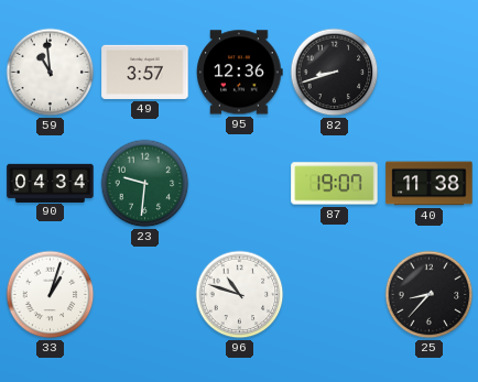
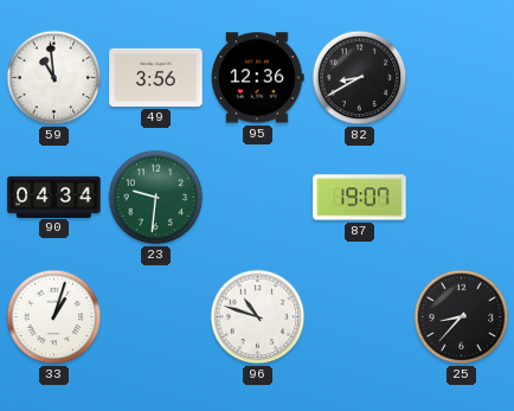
49: 3:57 -> 3:56
82: 8:42 -> 8:40
40: 11:38 -> none
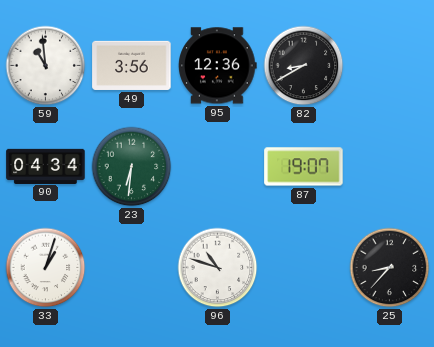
23: 9:31 -> 6:31
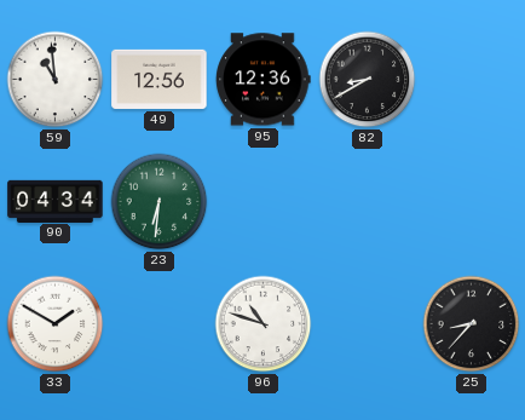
49: 3:56 -> 12:56
87: 19:07 -> none
33: 1:03 -> 1:50
